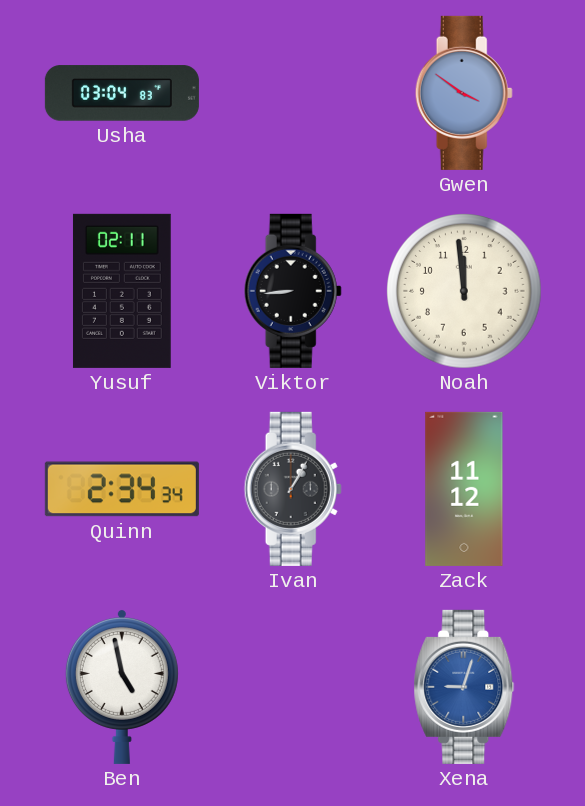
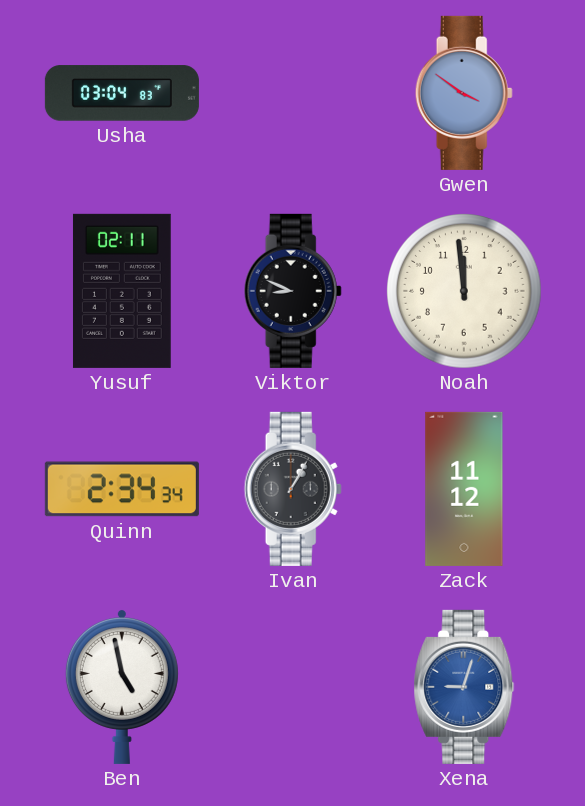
Viktor: 8:44 -> 8:49
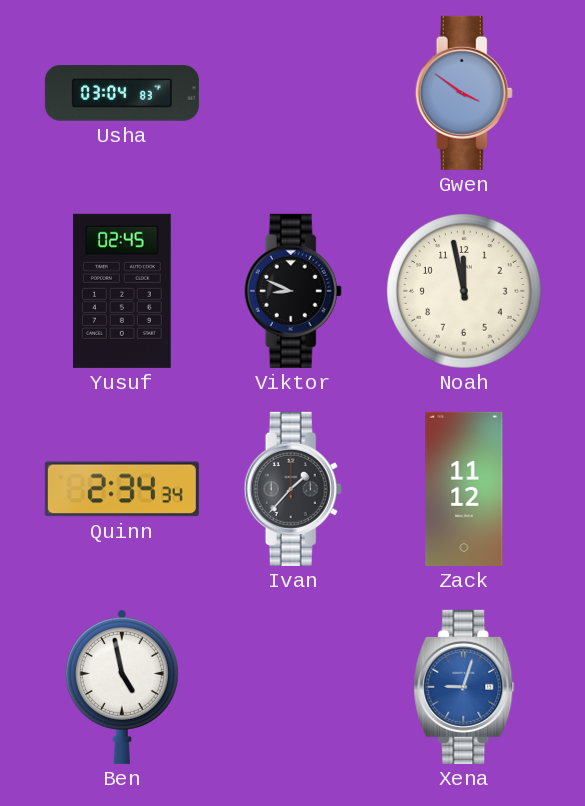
Yusuf: 02:11 -> 02:45
Noah: 11:59 -> 11:58
Ivan: 1:05 -> 1:37
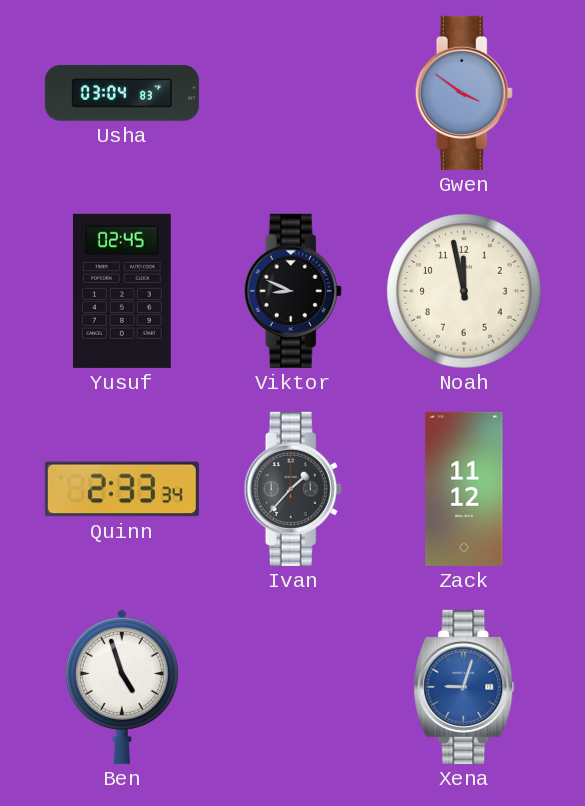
Quinn: 2:34 -> 2:33
Ben: 4:58 -> 4:57
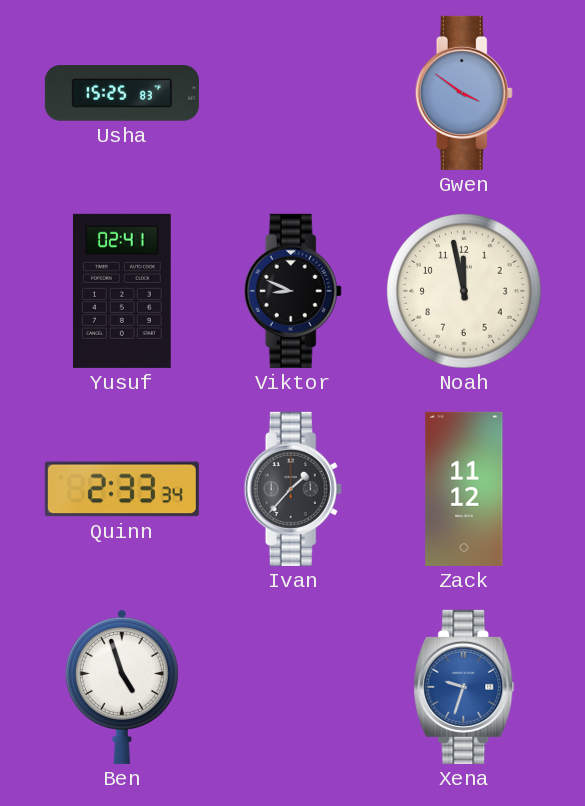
Usha: 03:04 -> 15:25
Yusuf: 02:45 -> 02:41
Xena: 9:03 -> 9:33
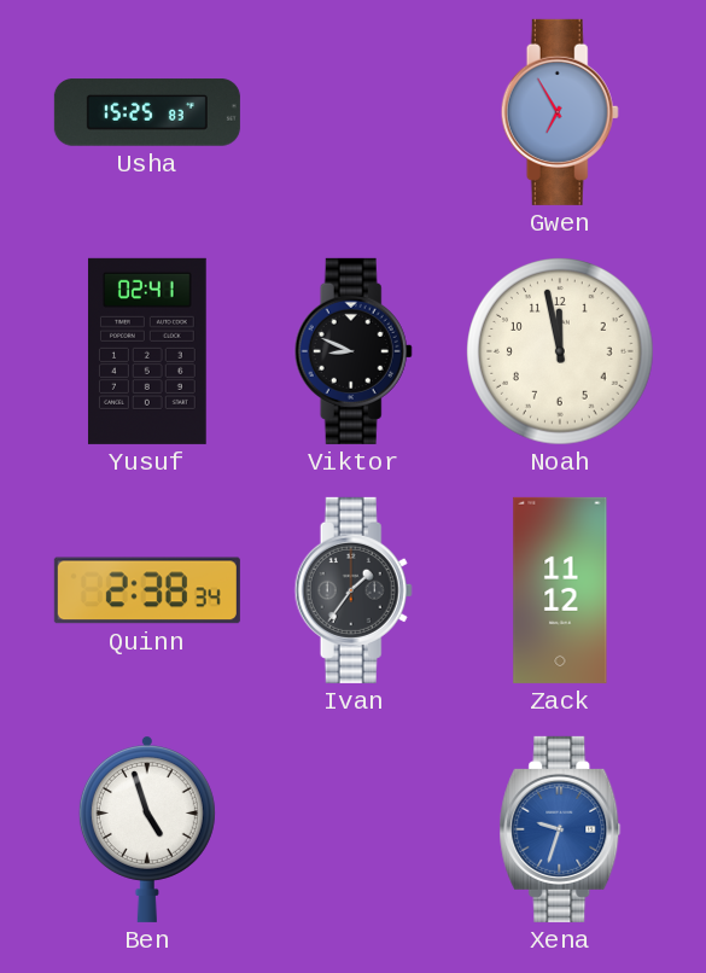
Gwen: 3:51 -> 6:55
Quinn: 2:33 -> 2:38
Ivan: 1:37 -> 1:36
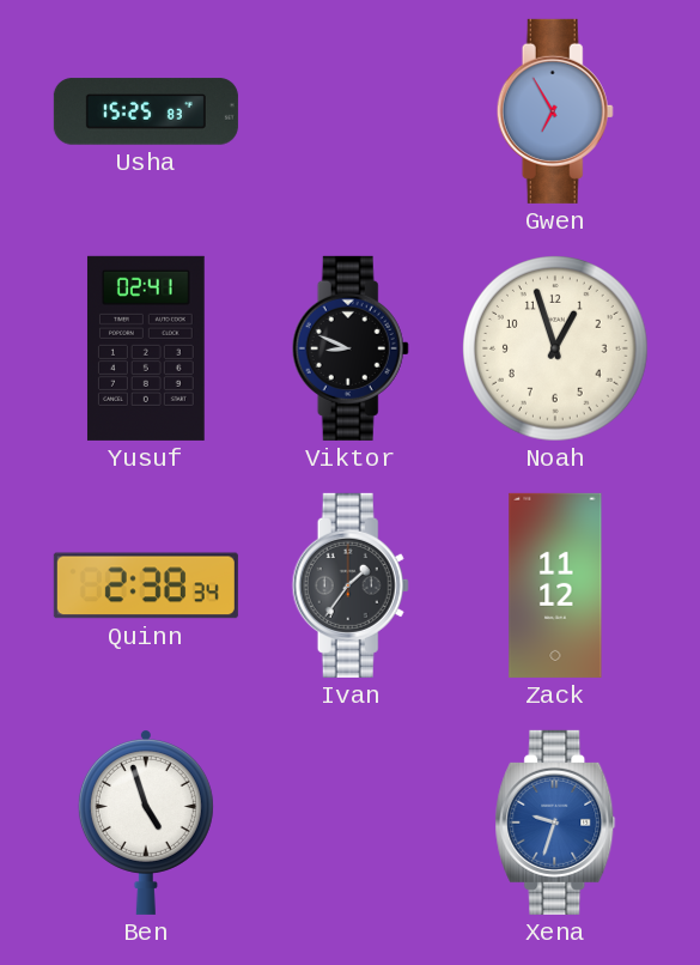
Noah: 11:58 -> 12:57
